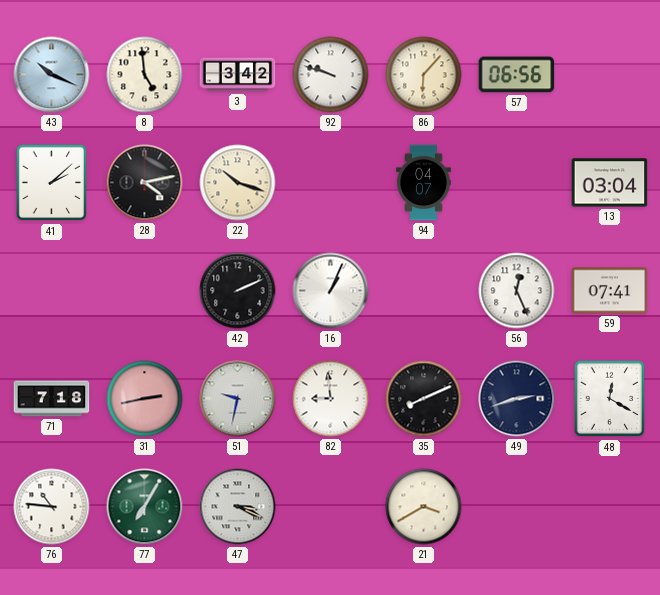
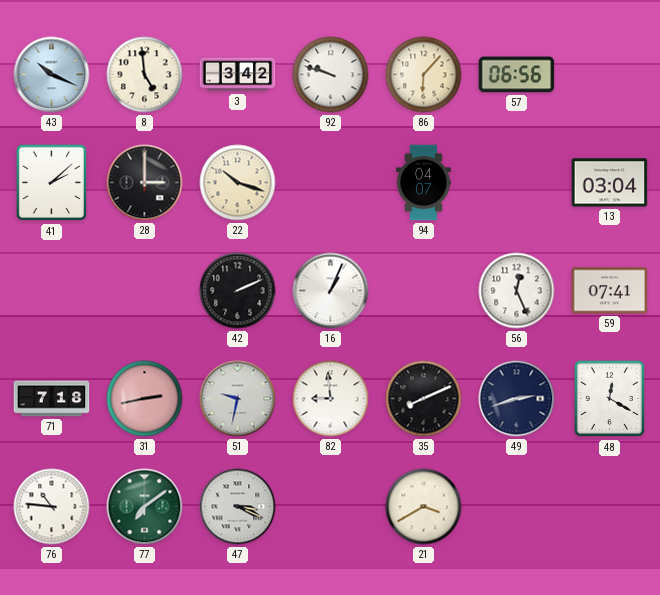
28: 4:13 -> 3:00
77: 7:05 -> 7:09
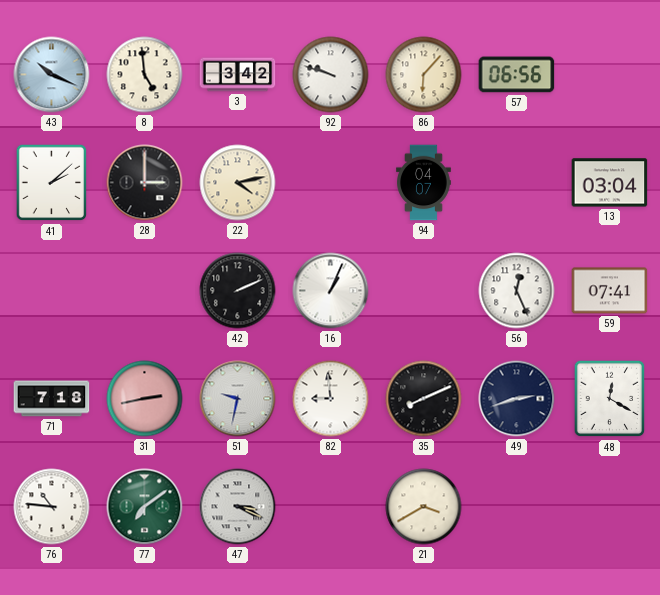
22: 10:18 -> 4:13
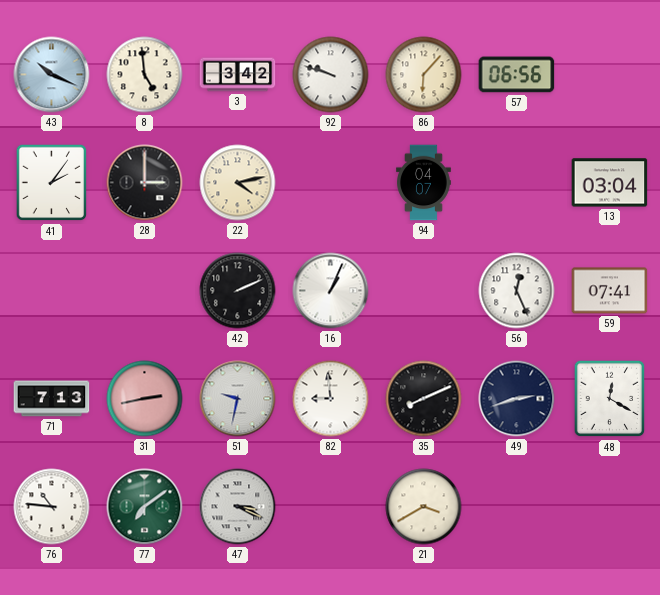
41: 2:08 -> 2:06
71: 7:18 -> 7:13
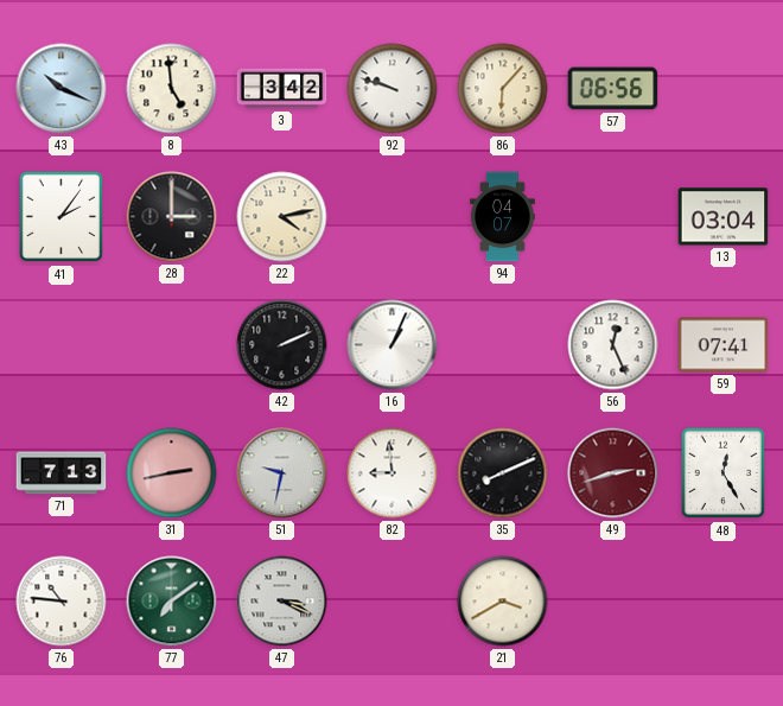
49 dial: navy -> burgundy
48: 12:20 -> 12:25
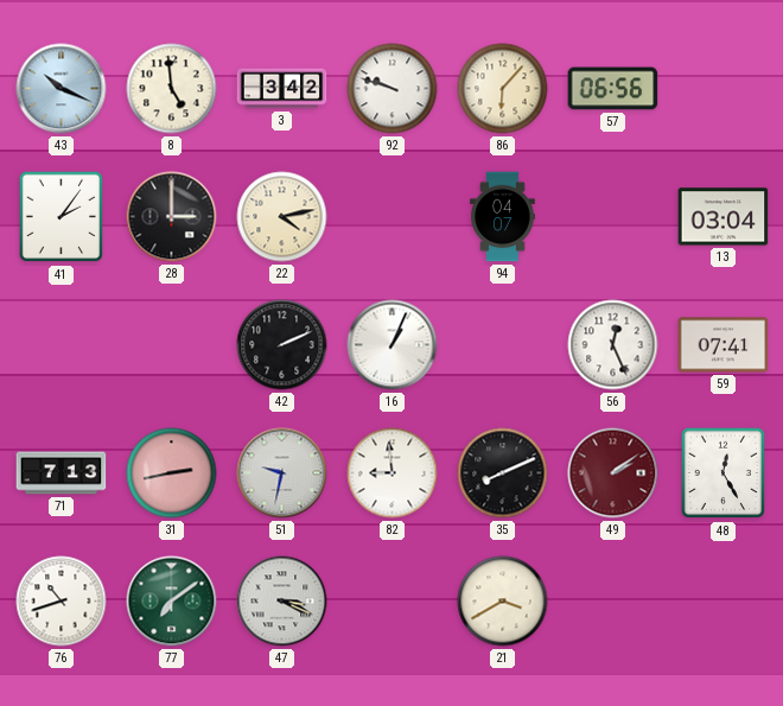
49: 2:42 -> 2:09
76: 10:46 -> 10:42
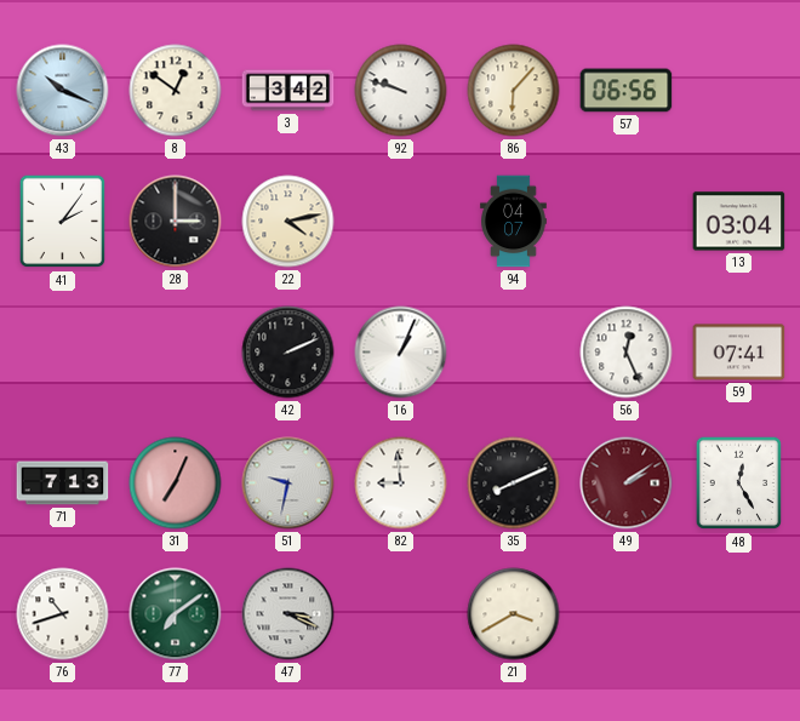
8: 4:59 -> 12:51
31: 2:43 -> 7:04
